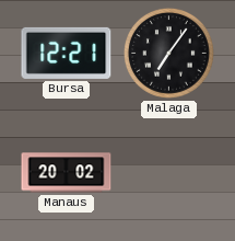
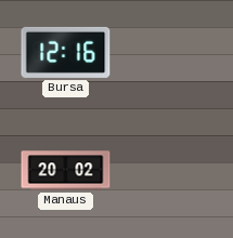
Bursa: 12:21 -> 12:16
Malaga: 7:06 -> none
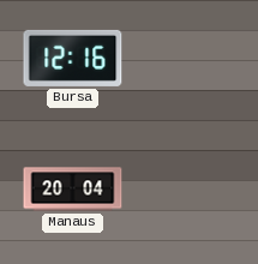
Manaus: 20:02 -> 20:04
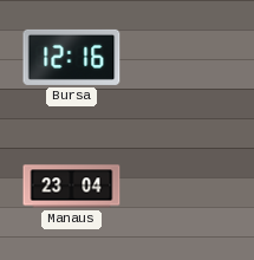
Manaus: 20:04 -> 23:04
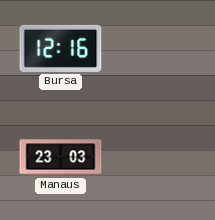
Manaus: 23:04 -> 23:03
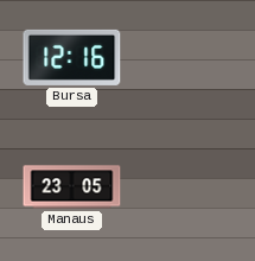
Manaus: 23:03 -> 23:05
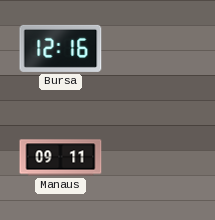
Manaus: 23:05 -> 09:11
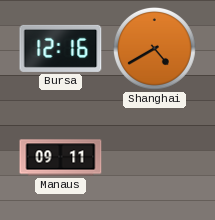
Shanghai: none -> 4:40
